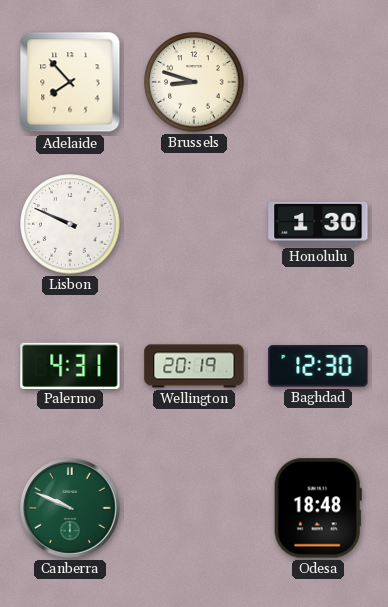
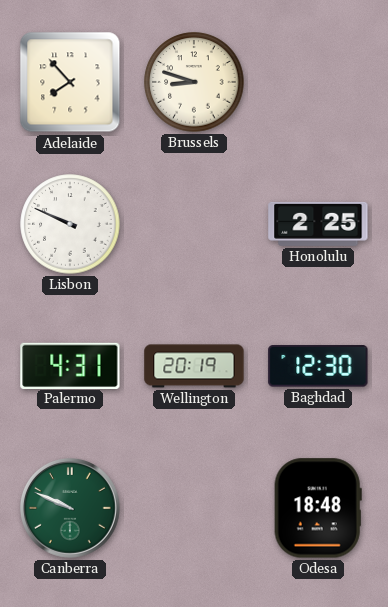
Honolulu: 1:30 -> 2:25
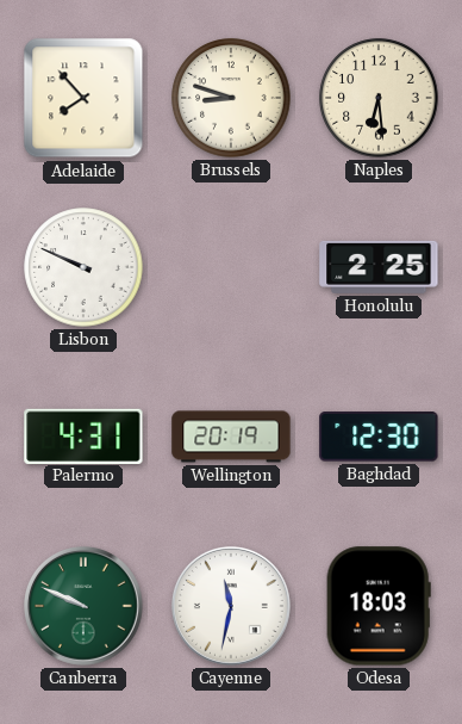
Naples: none -> 6:29
Cayenne: none -> 11:32
Odesa: 18:48 -> 18:03
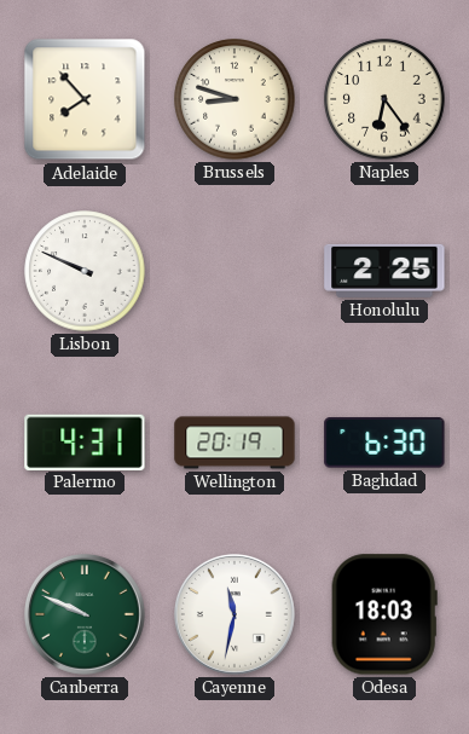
Naples: 6:29 -> 6:24
Baghdad: 12:30 -> 6:30
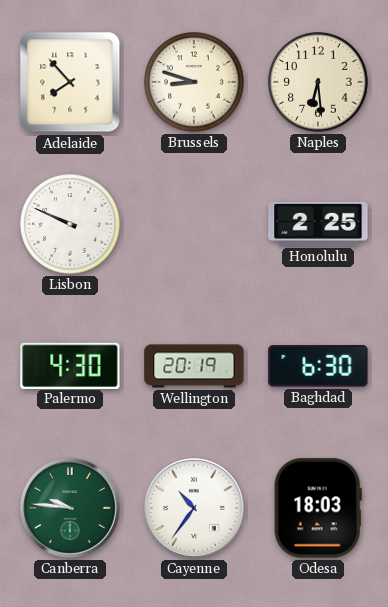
Naples: 6:24 -> 6:29
Palermo: 4:31 -> 4:30
Canberra: 9:49 -> 9:46
Cayenne: 11:32 -> 10:36
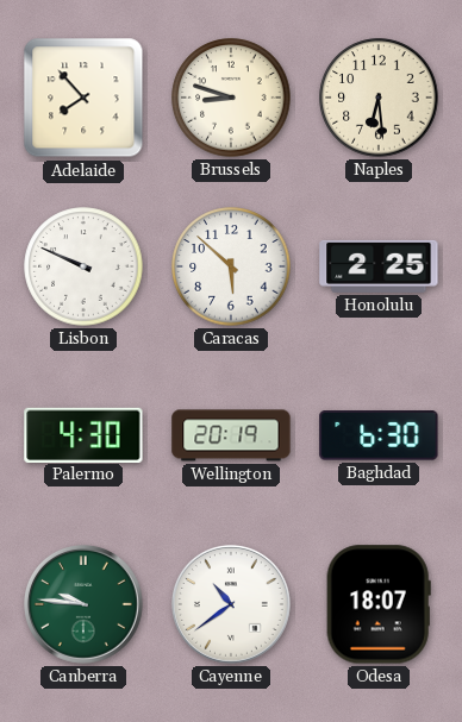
Caracas: none -> 5:52
Cayenne: 10:36 -> 10:39
Odesa: 18:03 -> 18:07
